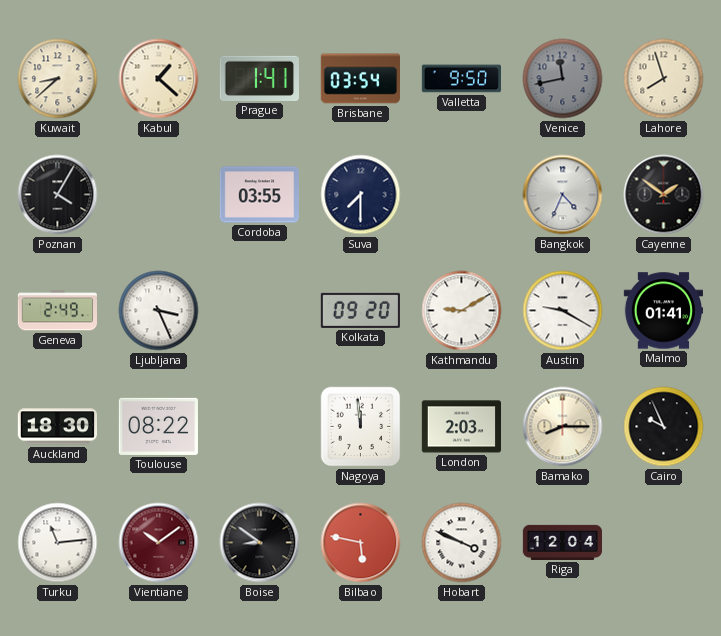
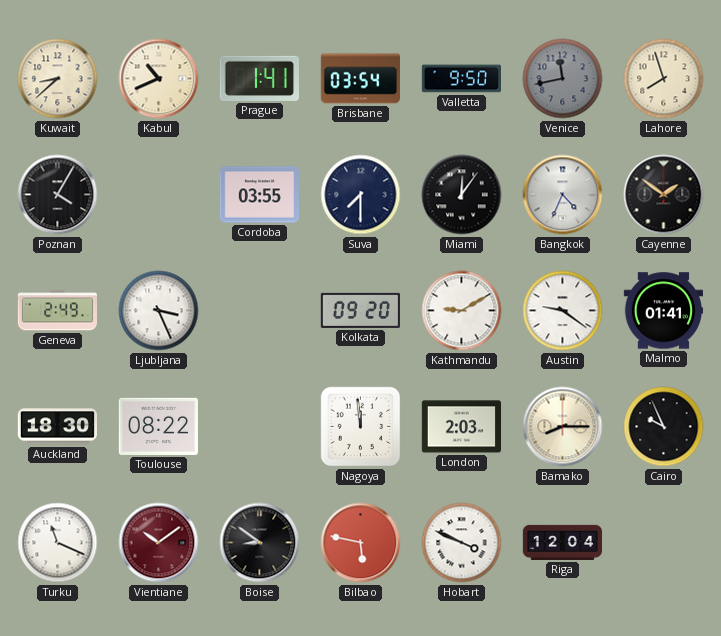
Kabul: 1:22 -> 10:41
Miami: none -> 12:06
Austin: 9:20 -> 9:21
Turku: 11:14 -> 11:19
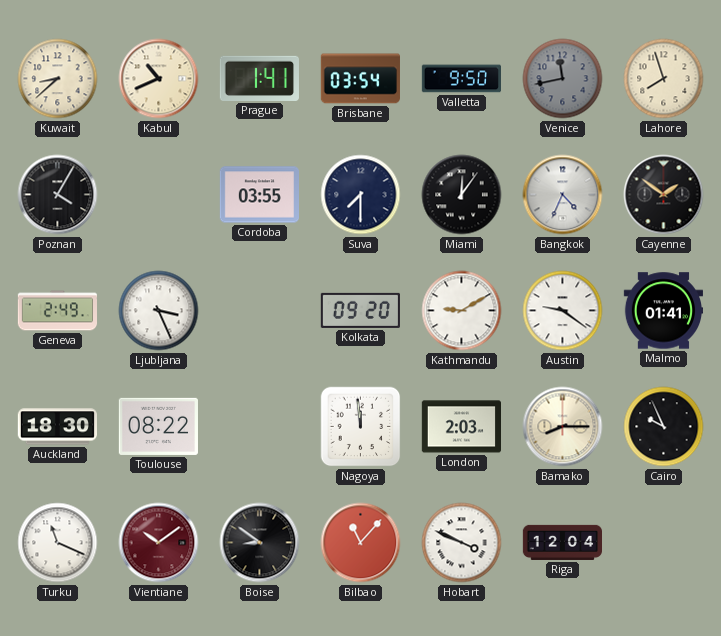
Bilbao: 5:47 -> 11:07
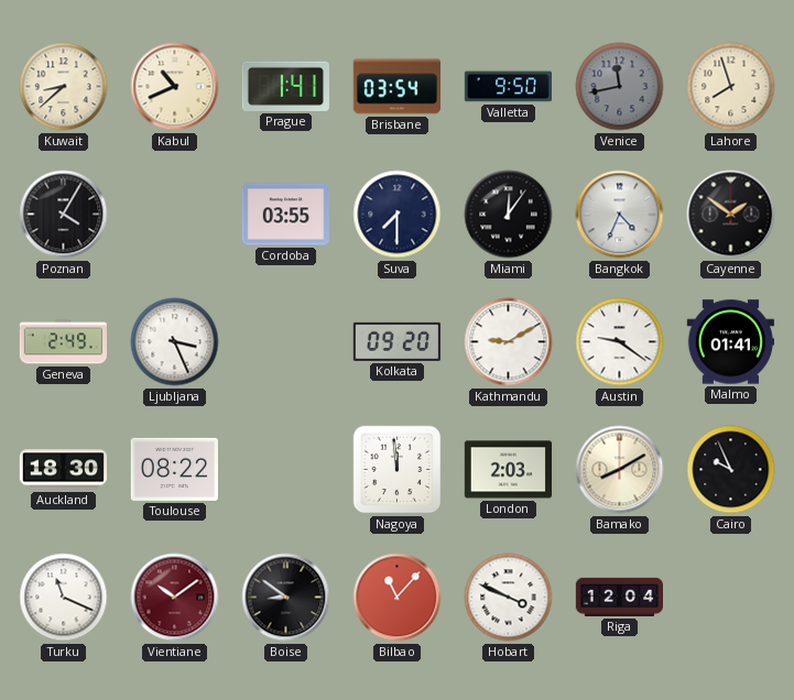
Bamako: 8:15 -> 8:10
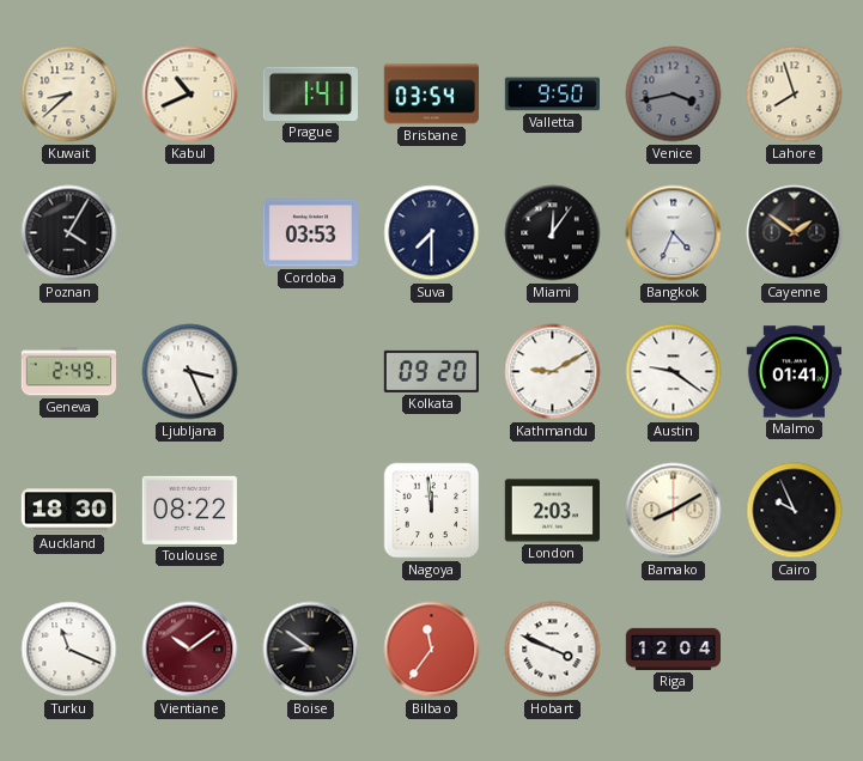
Venice: 11:43 -> 3:43
Cordoba: 03:55 -> 03:53
Bilbao: 11:07 -> 11:36
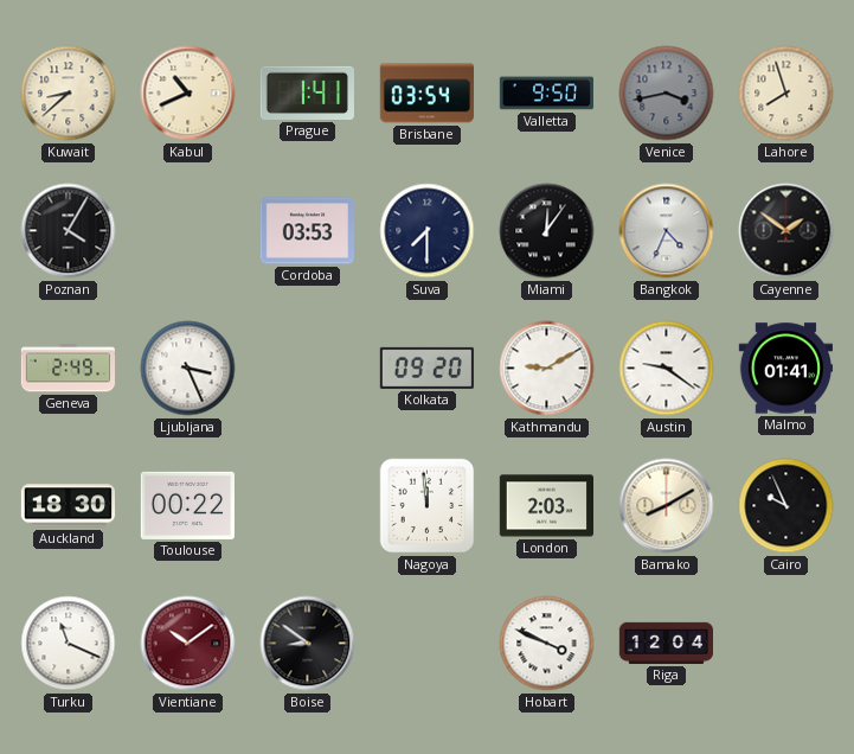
Toulouse: 08:22 -> 00:22
Bilbao: 11:36 -> none
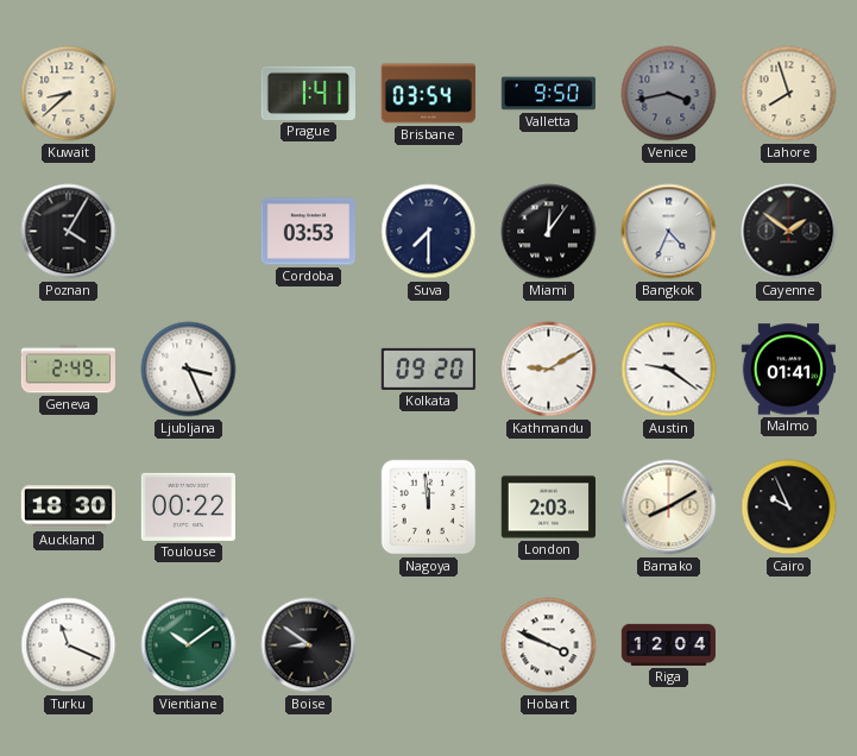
Kabul: 10:41 -> none
Vientiane dial: burgundy -> green
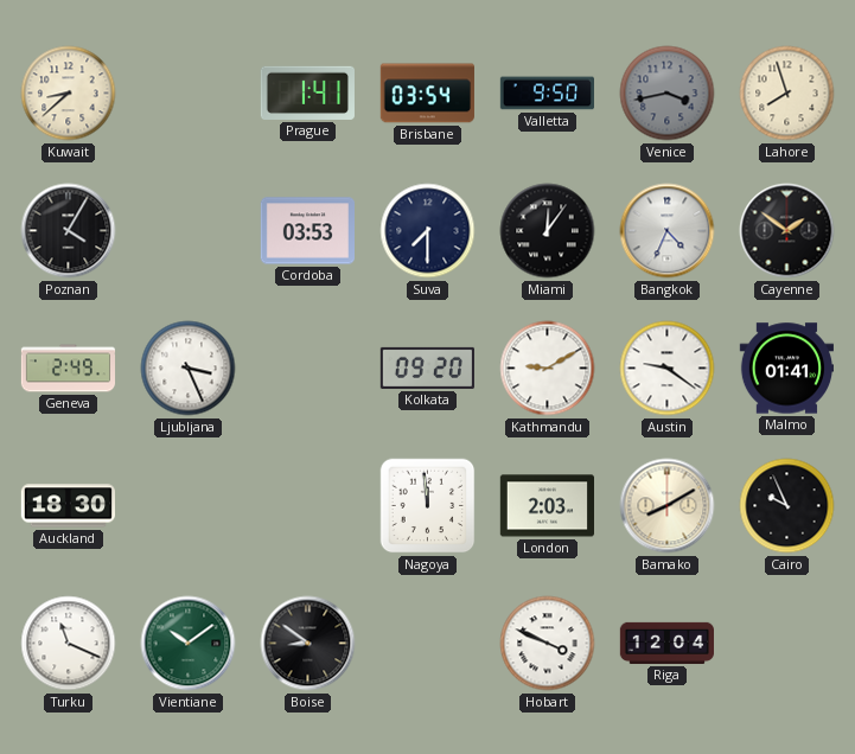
Toulouse: 00:22 -> none
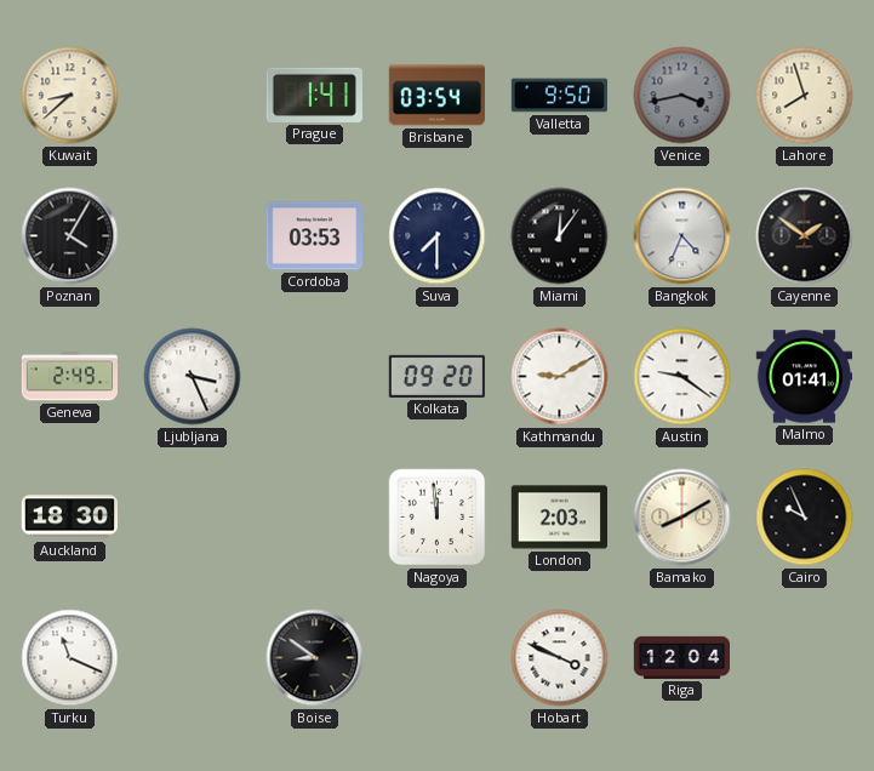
Vientiane: 10:09 -> none
